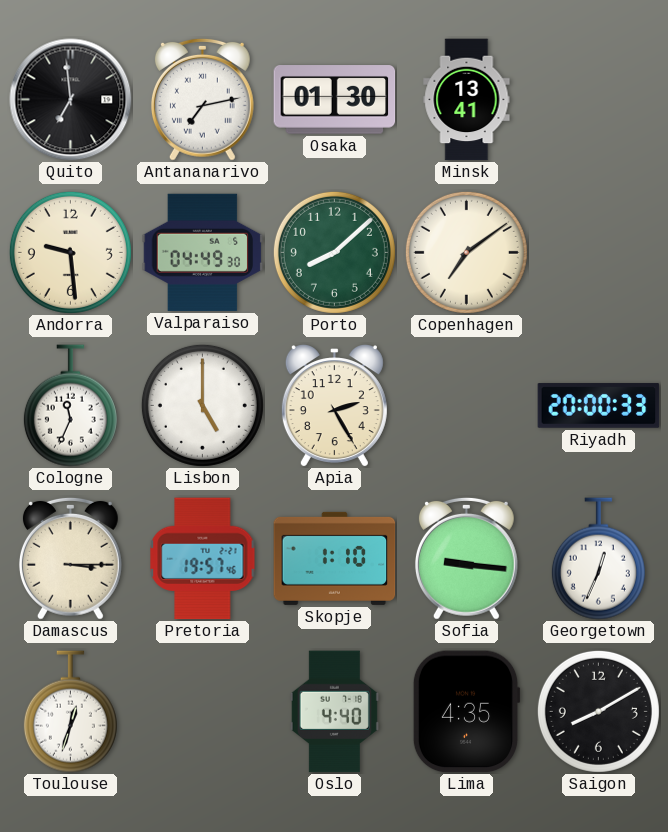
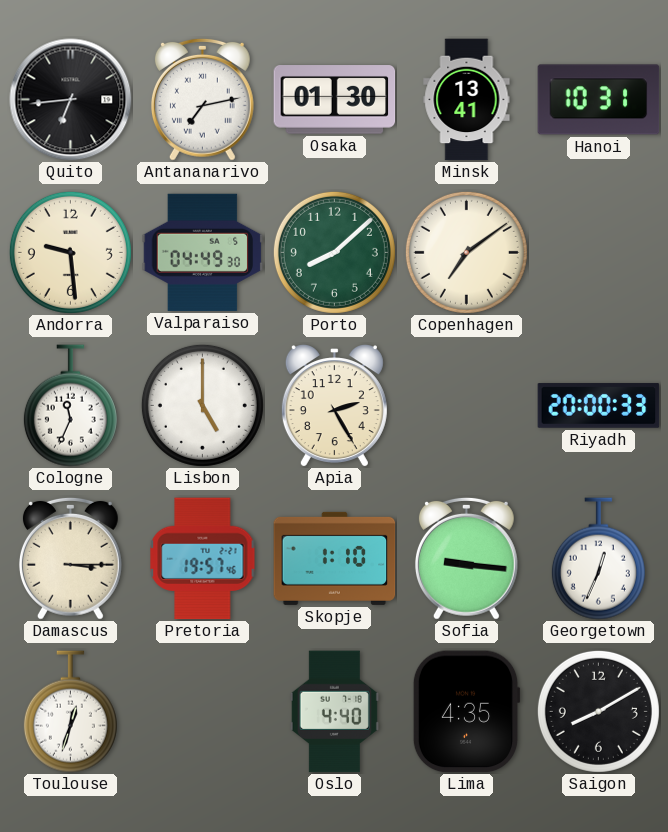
Quito: 6:59 -> 6:44
Hanoi: none -> 10:31
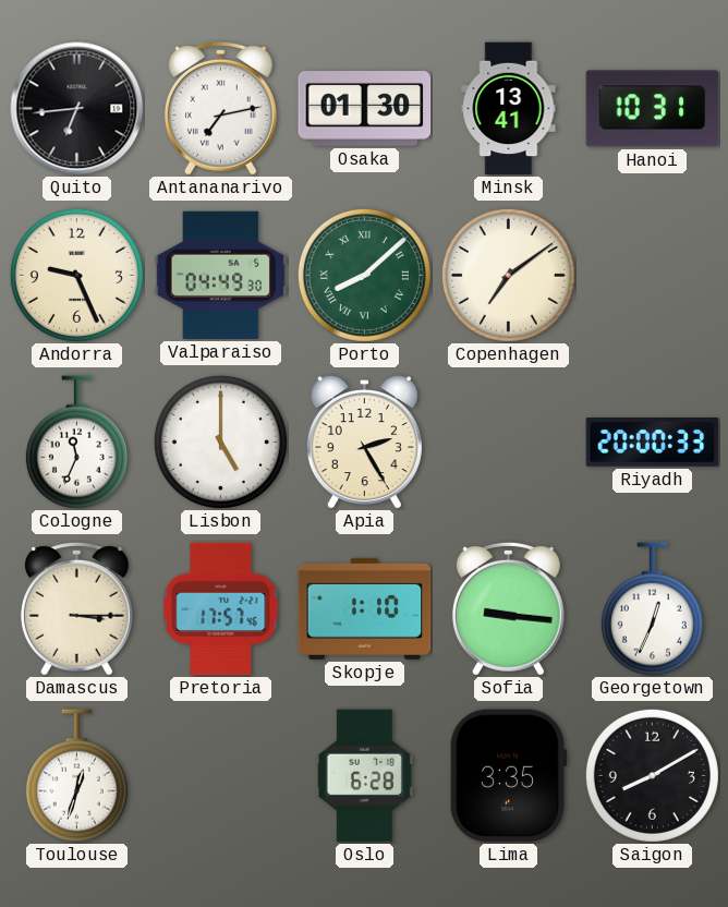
Andorra: 9:29 -> 9:26
Porto numerals: Arabic -> Roman
Pretoria: 19:57 -> 17:57
Oslo: 4:40 -> 6:28
Lima: 4:35 -> 3:35
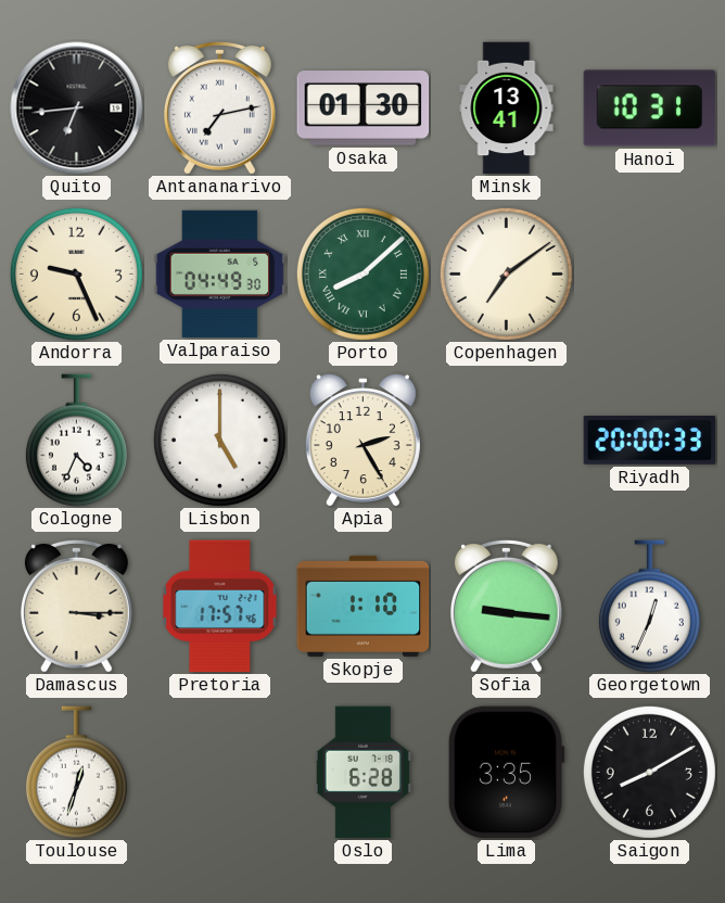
Cologne: 11:34 -> 4:34
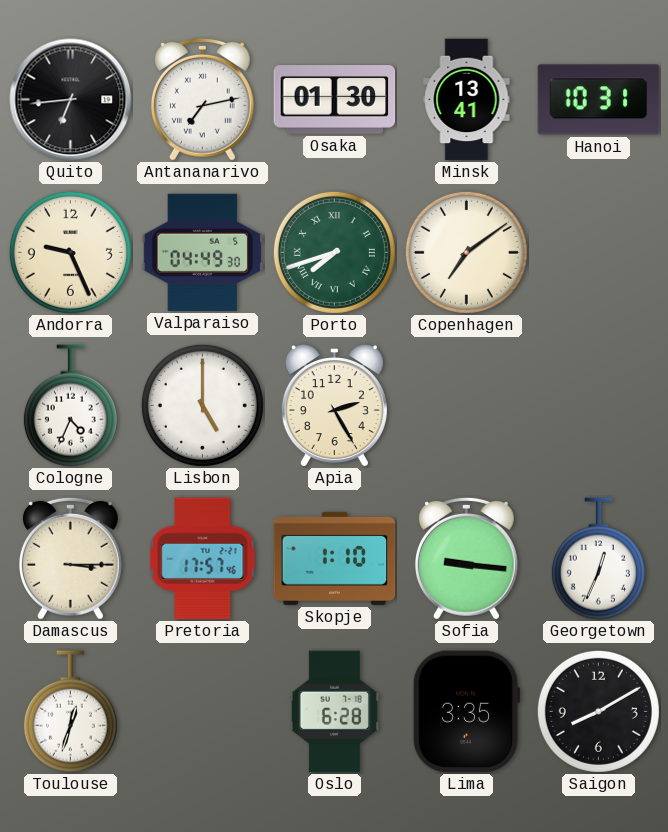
Porto: 8:08 -> 7:42
Riyadh: 20:00 -> none
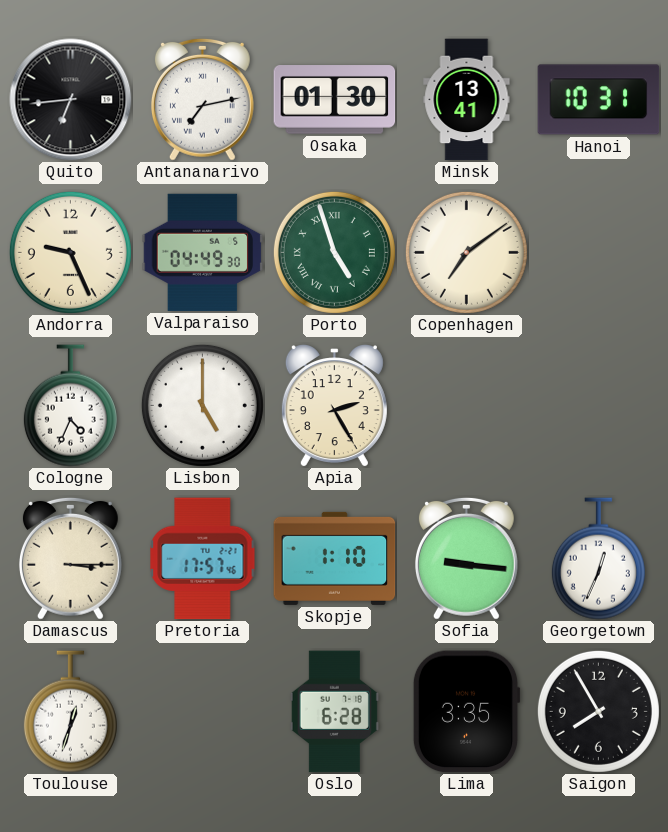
Porto: 7:42 -> 4:57
Saigon: 8:10 -> 7:55
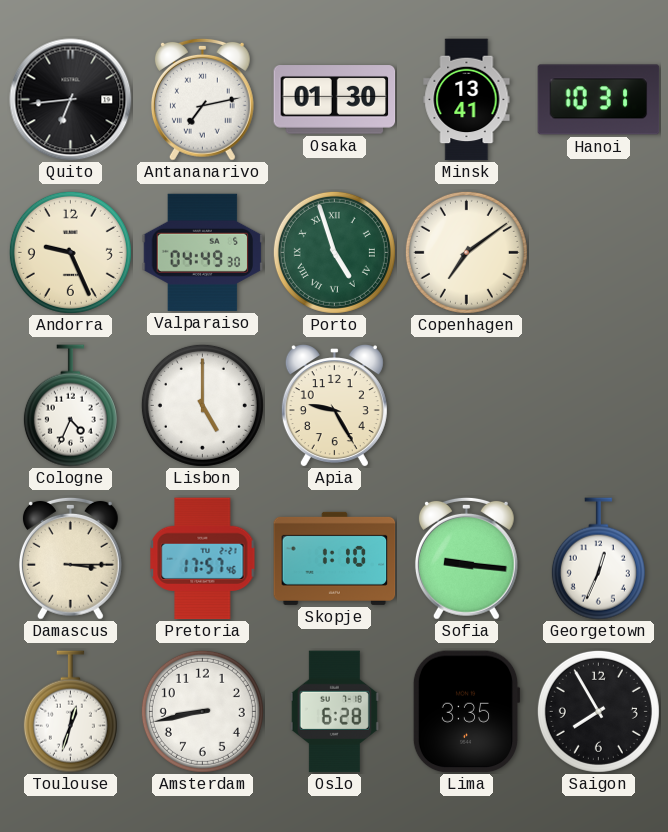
Apia: 2:25 -> 9:25
Amsterdam: none -> 8:43
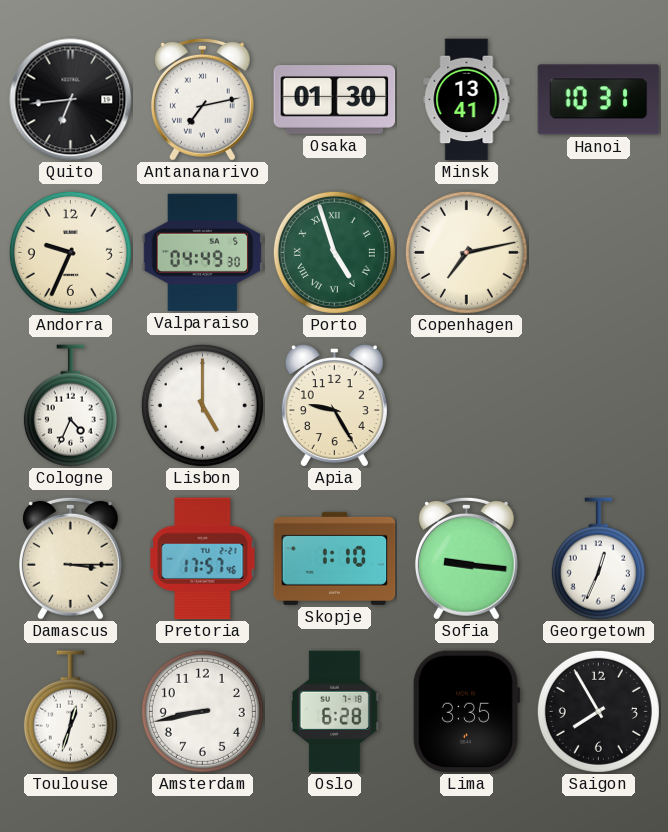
Andorra: 9:26 -> 9:34
Copenhagen: 7:09 -> 7:13
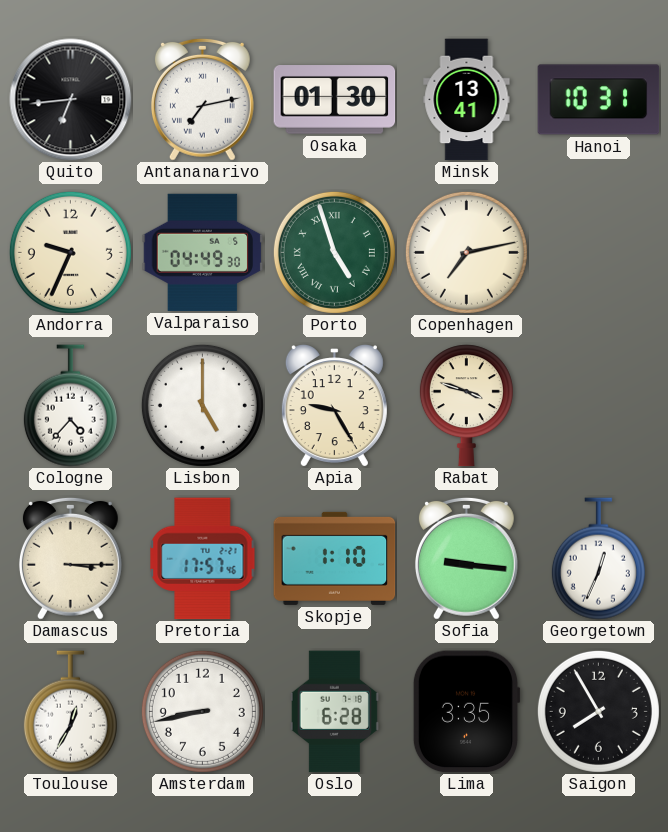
Cologne: 4:34 -> 4:37
Rabat: none -> 3:48
Toulouse: 12:33 -> 12:35
